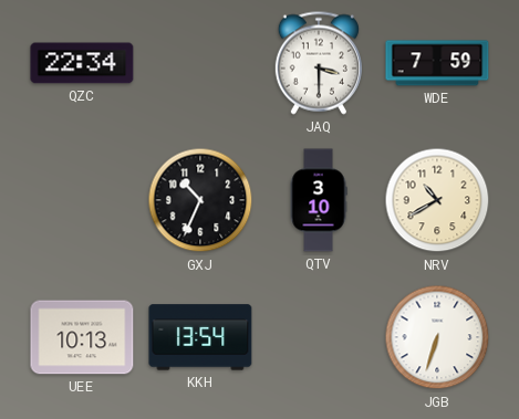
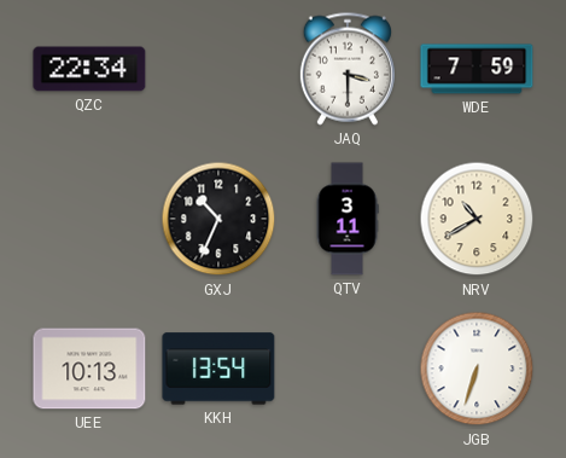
QTV: 3:10 -> 3:11
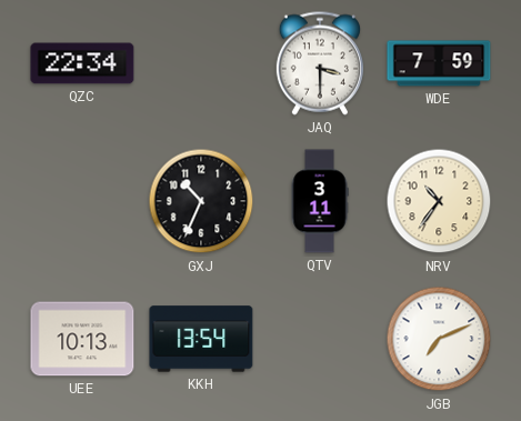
NRV: 10:40 -> 10:36
JGB: 6:33 -> 7:11
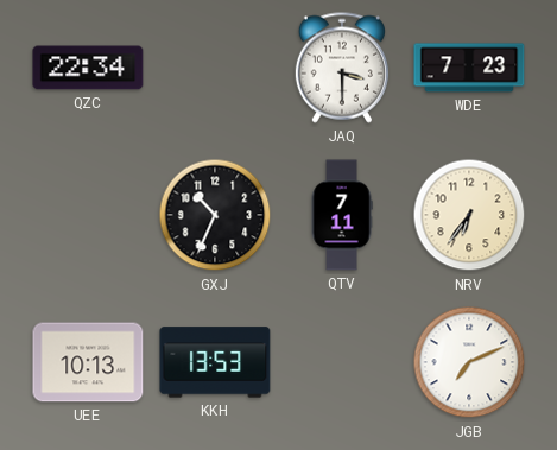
WDE: 7:59 -> 7:23
QTV: 3:11 -> 7:11
NRV: 10:36 -> 6:36
KKH: 13:54 -> 13:53
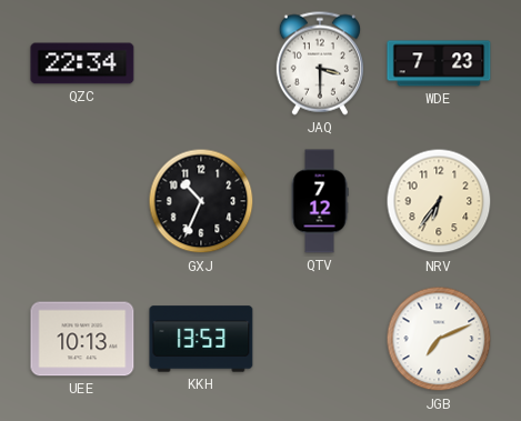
QTV: 7:11 -> 7:12
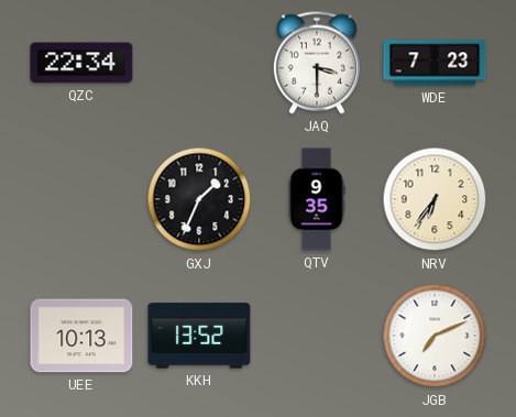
GXJ: 10:34 -> 1:34
QTV: 7:12 -> 9:35
KKH: 13:53 -> 13:52
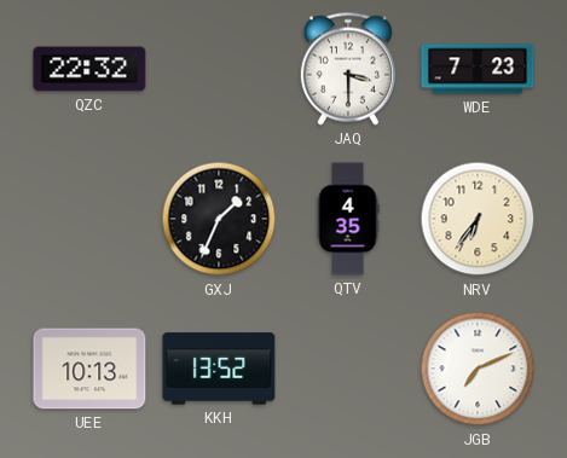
QZC: 22:34 -> 22:32
QTV: 9:35 -> 4:35
